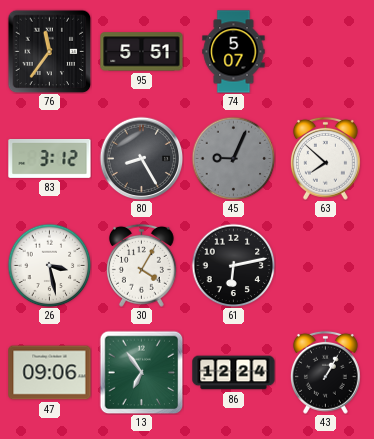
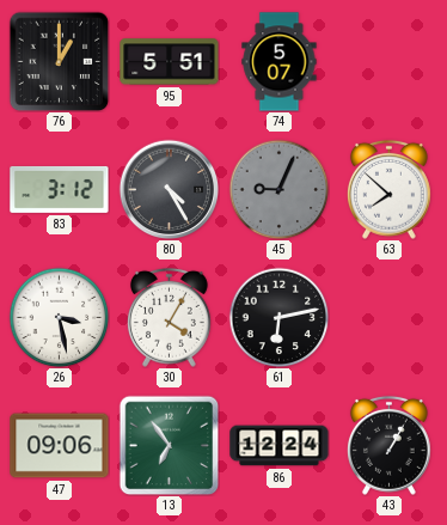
76: 11:36 -> 1:00
80: 8:25 -> 4:25
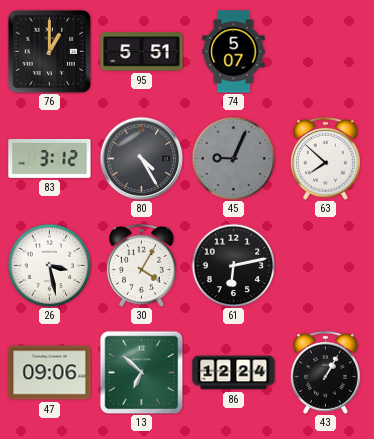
13: 6:54 -> 6:52
